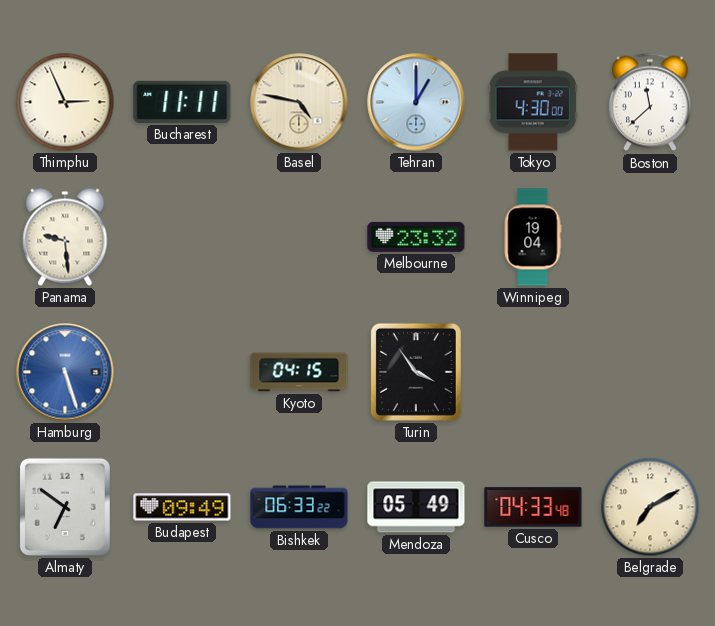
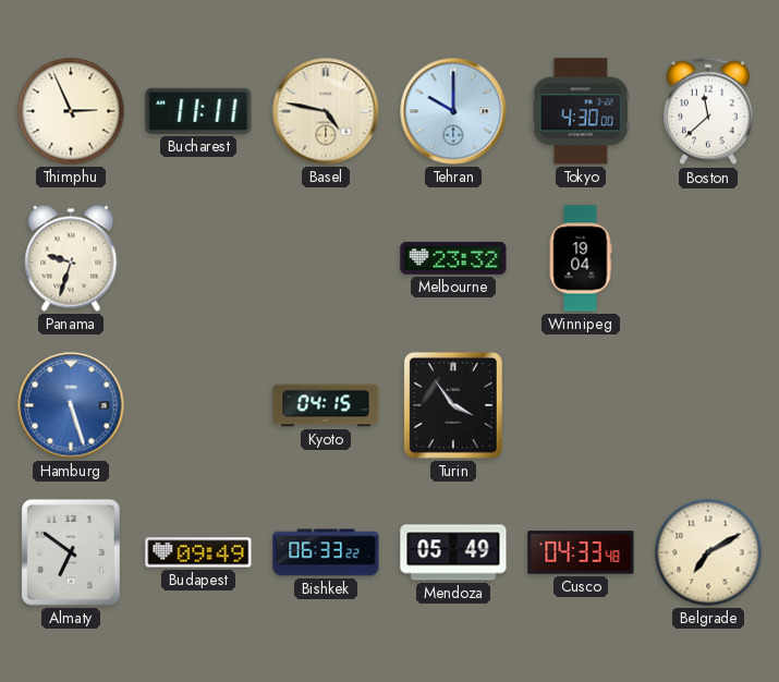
Tehran: 1:00 -> 10:00
Panama: 9:29 -> 9:33
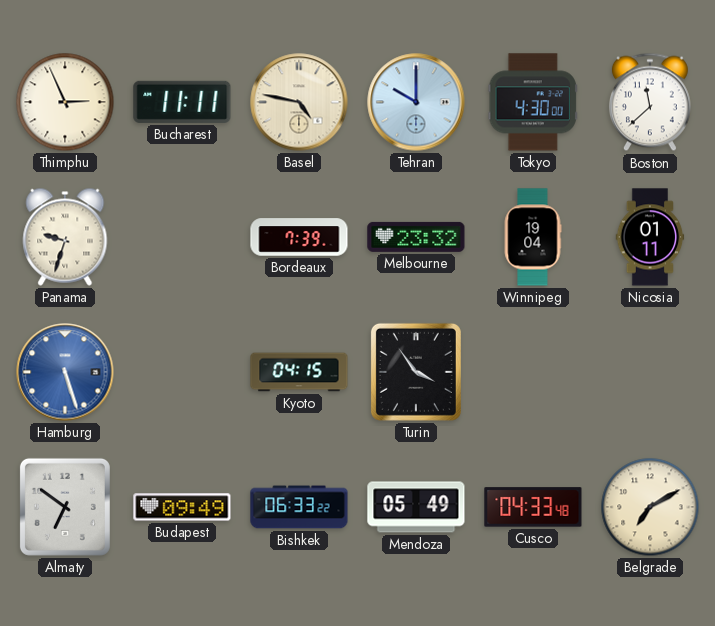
Bordeaux: none -> 7:39
Nicosia: none -> 01:11
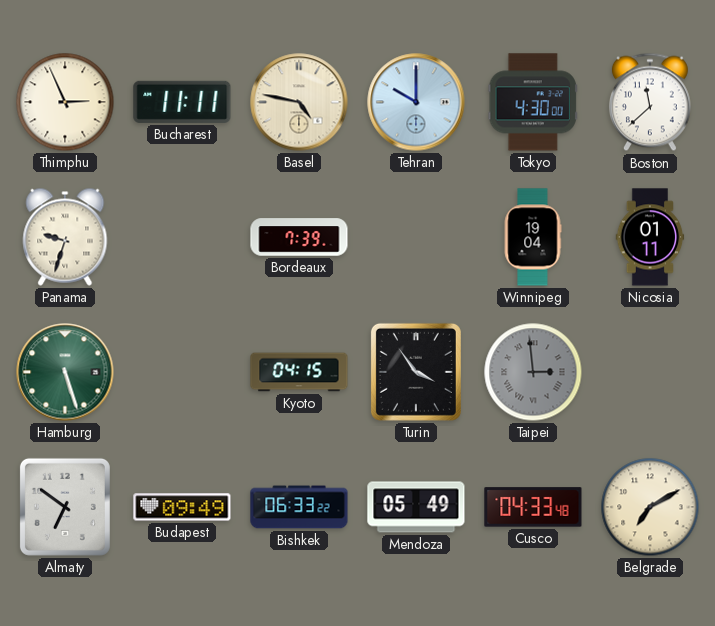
Melbourne: 23:32 -> none
Hamburg dial: blue -> green
Taipei: none -> 2:59
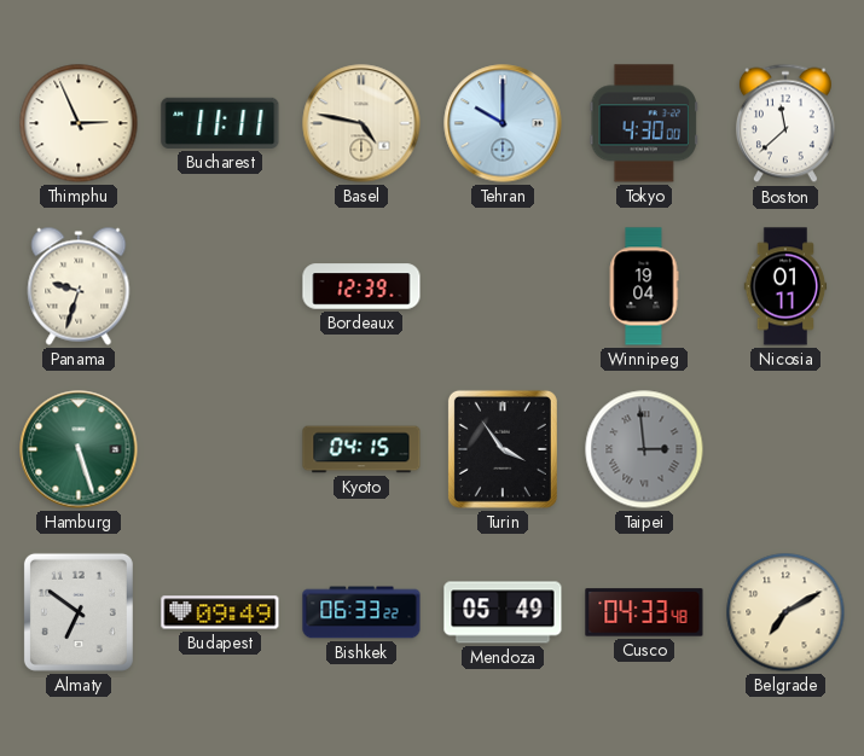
Bordeaux: 7:39 -> 12:39
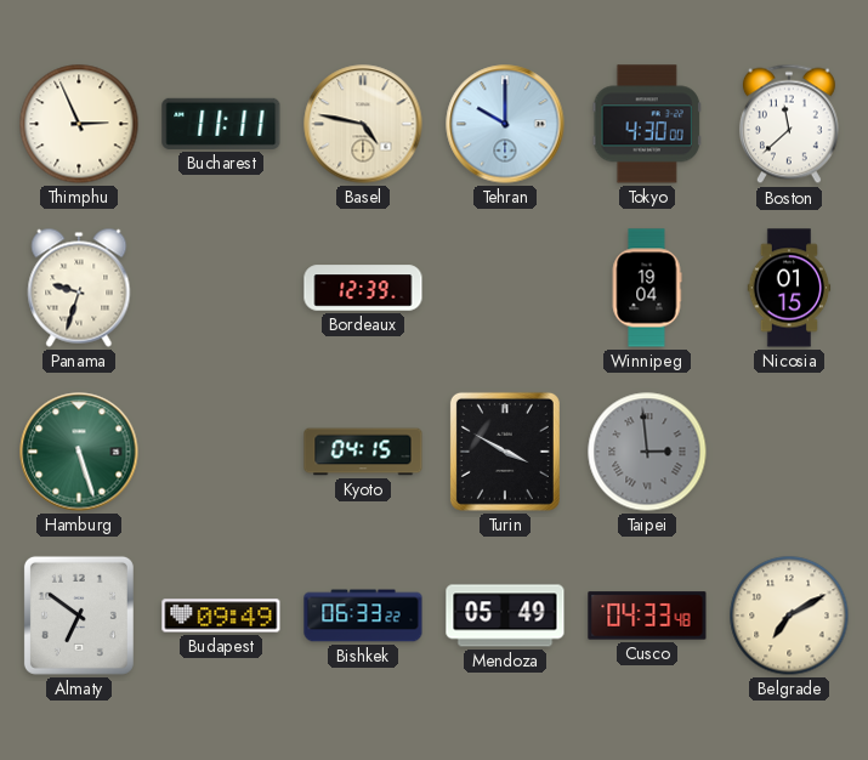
Nicosia: 01:11 -> 01:15
Turin: 3:54 -> 3:50
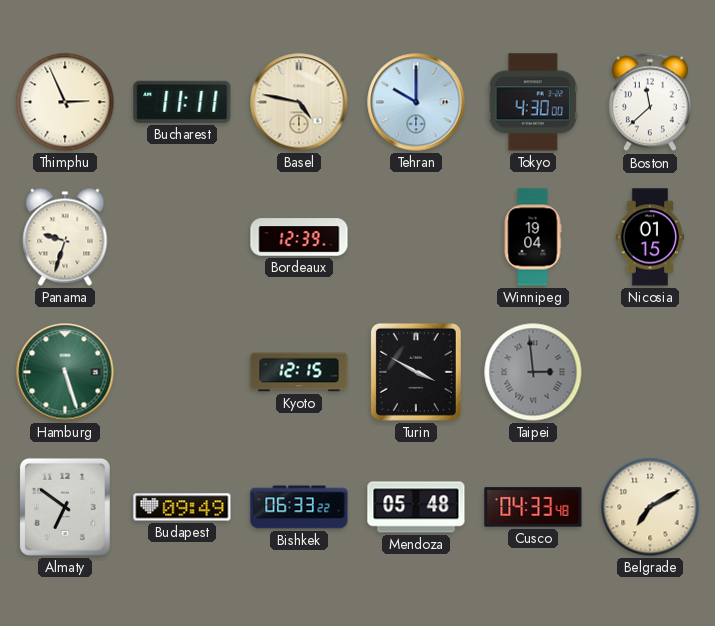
Kyoto: 04:15 -> 12:15
Mendoza: 05:49 -> 05:48
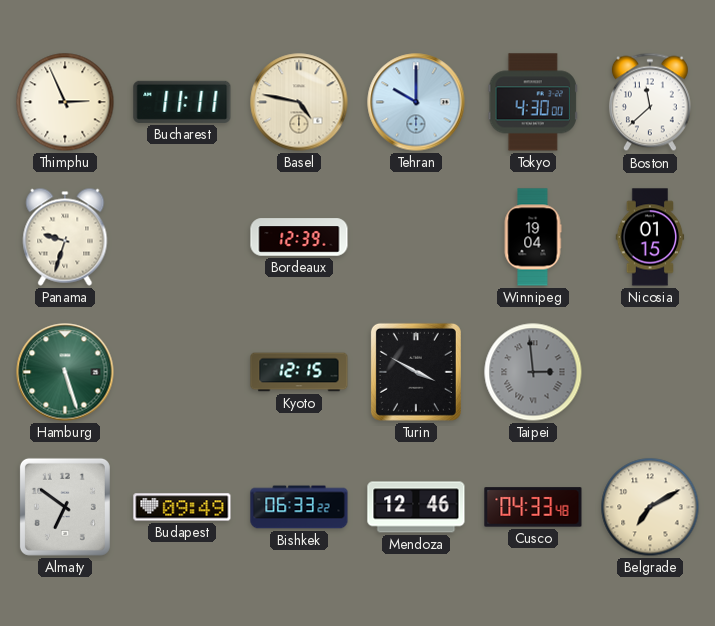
Mendoza: 05:48 -> 12:46
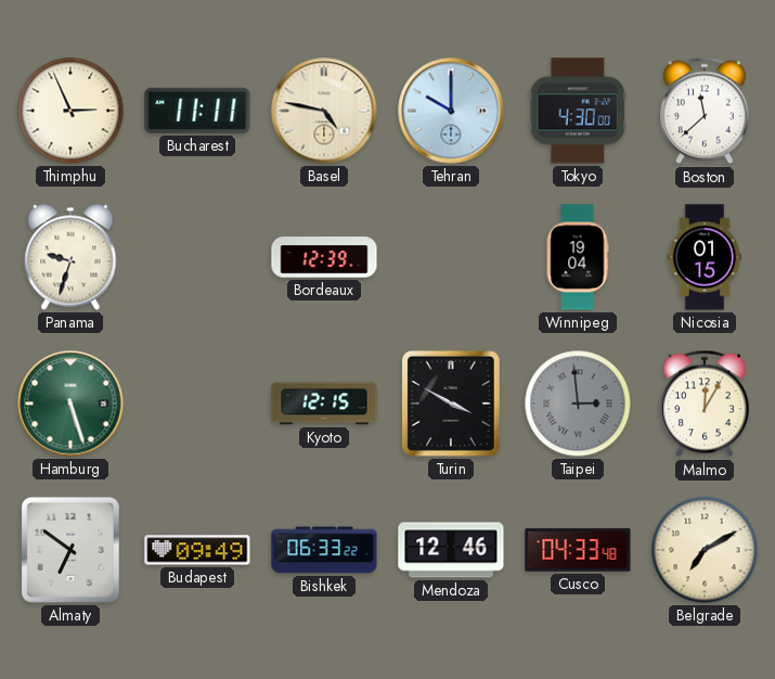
Malmo: none -> 12:05
